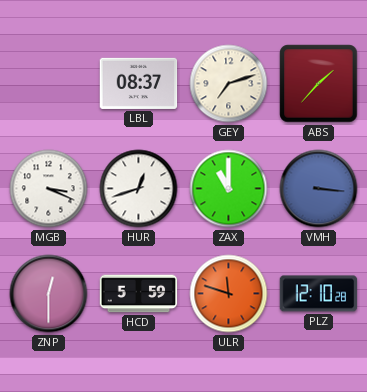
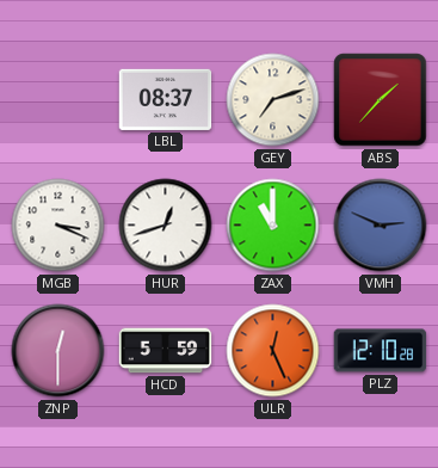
VMH: 3:16 -> 2:49
ULR: 11:48 -> 12:26
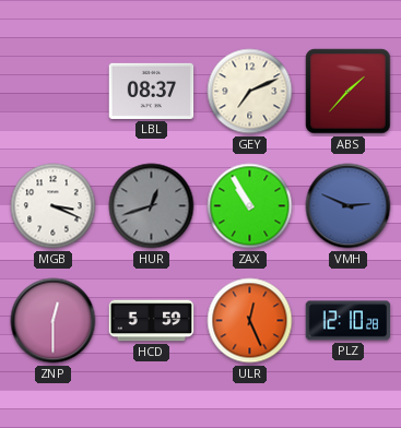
GEY: 7:12 -> 7:11
HUR dial: white -> grey
ZAX: 11:00 -> 10:55
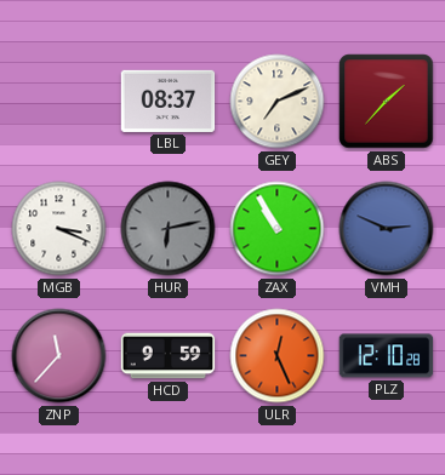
HUR: 12:42 -> 6:13
ZNP: 12:30 -> 11:37
HCD: 5:59 -> 9:59
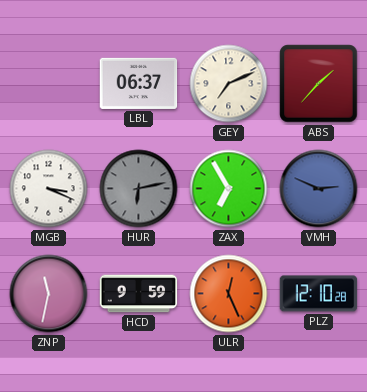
LBL: 08:37 -> 06:37
ZAX: 10:55 -> 6:55
ZNP: 11:37 -> 11:32
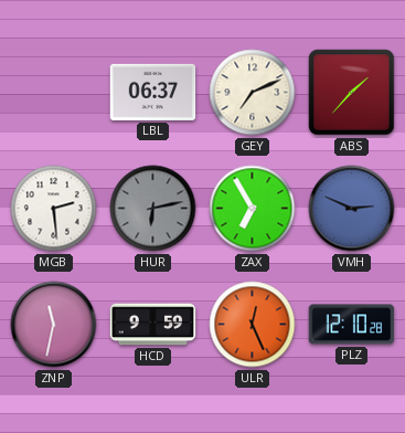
MGB: 3:19 -> 2:29
